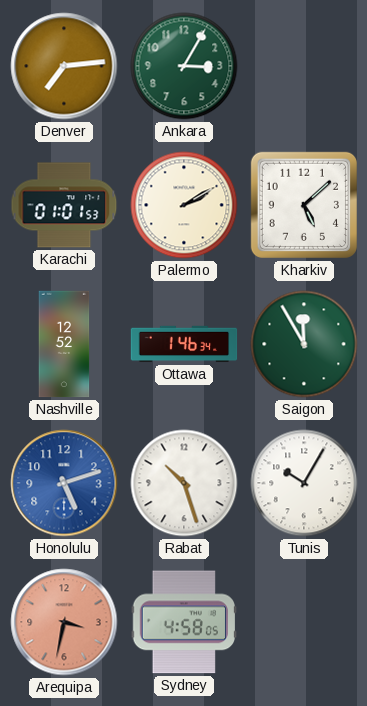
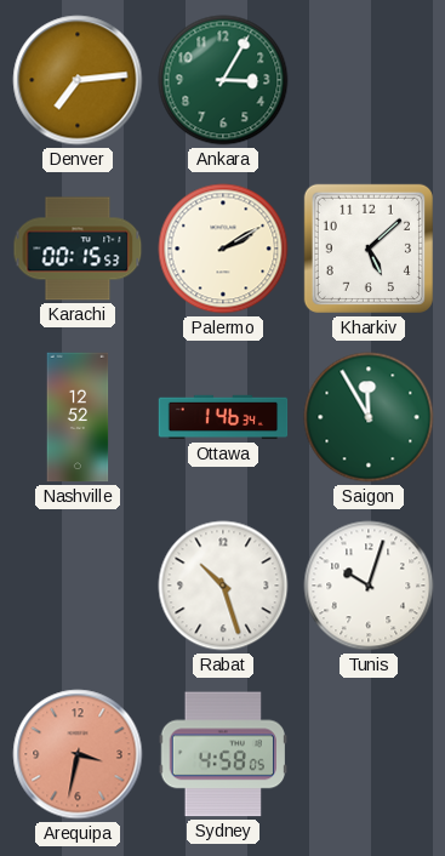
Karachi: 01:01 -> 00:15
Honolulu: 5:12 -> none
Tunis: 10:05 -> 10:03
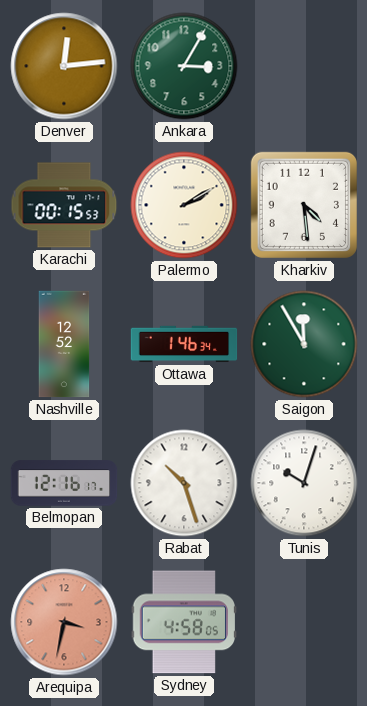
Denver: 7:14 -> 12:14
Kharkiv: 5:08 -> 4:29
Belmopan: none -> 12:16
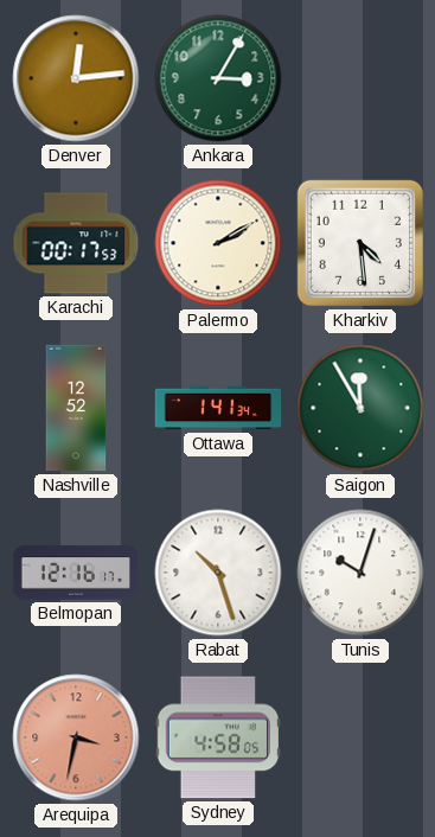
Karachi: 00:15 -> 00:17
Ottawa: 1:46 -> 1:41
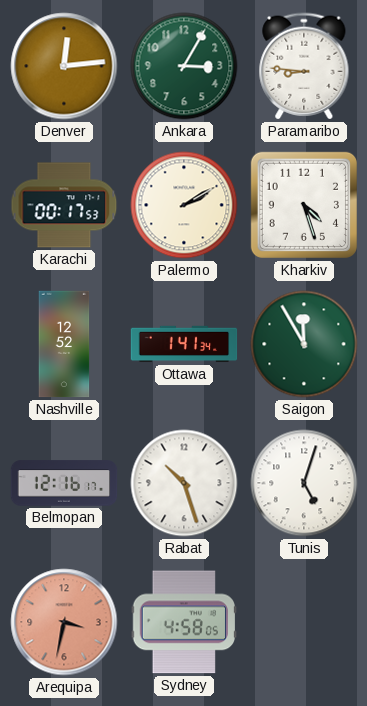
Paramaribo: none -> 8:46
Kharkiv: 4:29 -> 4:27
Tunis: 10:03 -> 5:03
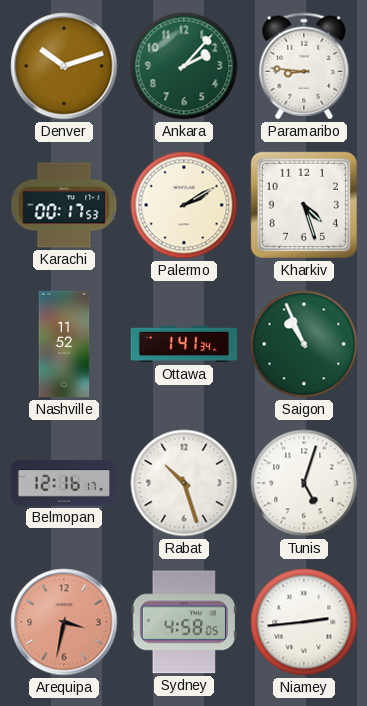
Denver: 12:14 -> 10:12
Ankara: 3:05 -> 2:07
Nashville: 12:52 -> 11:52
Saigon: 11:55 -> 10:56
Niamey: none -> 2:44
